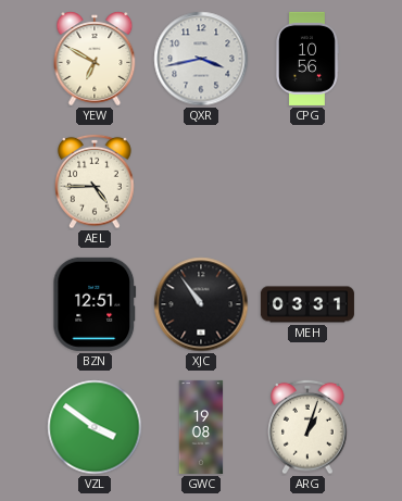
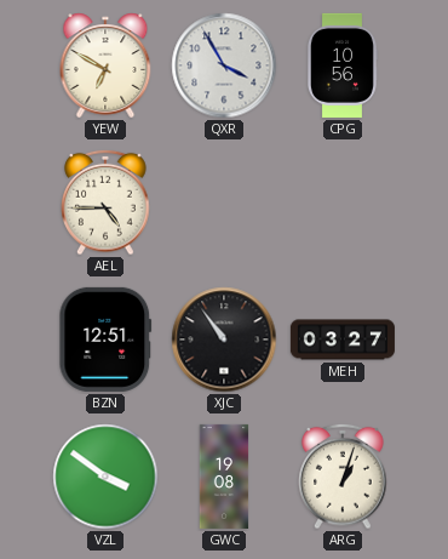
QXR: 3:43 -> 3:55
MEH: 03:31 -> 03:27
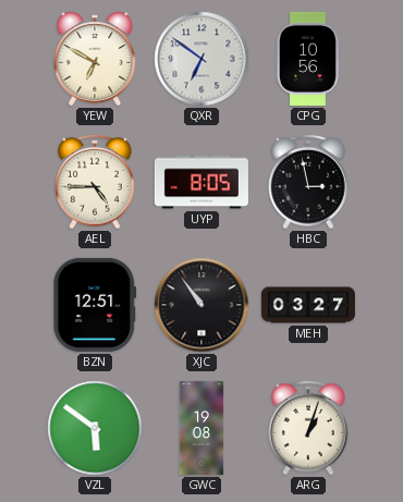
QXR: 3:55 -> 6:51
UYP: none -> 8:05
HBC: none -> 2:58
VZL: 3:51 -> 5:51
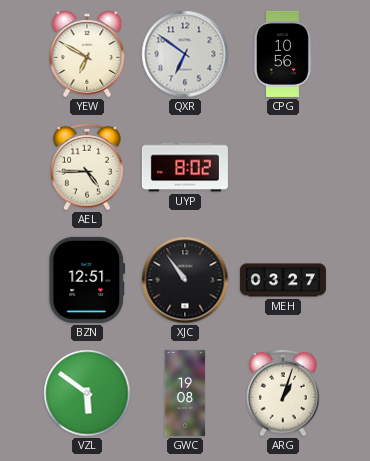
UYP: 8:05 -> 8:02
HBC: 2:58 -> none
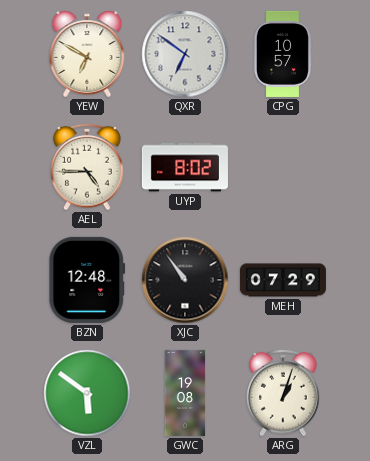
CPG: 10:56 -> 10:57
BZN: 12:51 -> 12:48
MEH: 03:27 -> 07:29
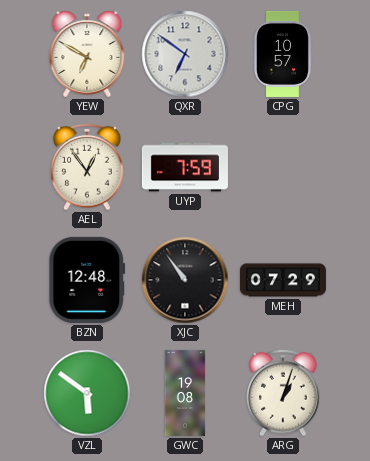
AEL: 4:45 -> 12:54
UYP: 8:02 -> 7:59
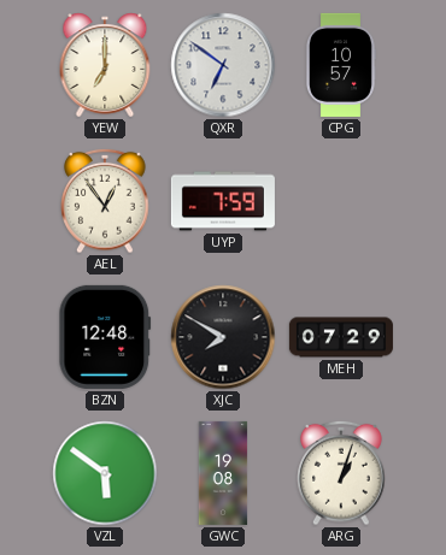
YEW: 6:50 -> 7:00
XJC: 10:54 -> 7:50
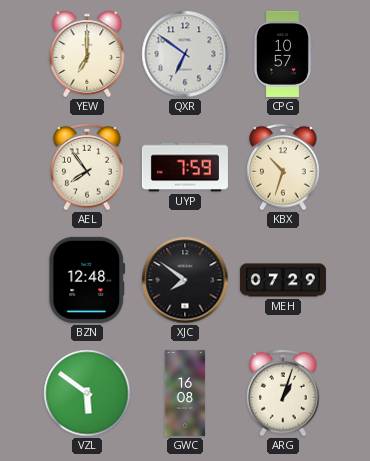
AEL: 12:54 -> 7:54
KBX: none -> 10:33
XJC: 7:50 -> 7:51
GWC: 19:08 -> 16:08
